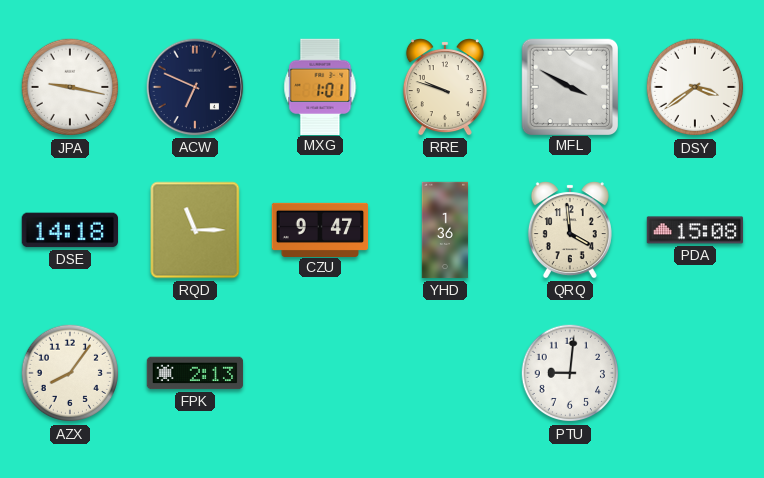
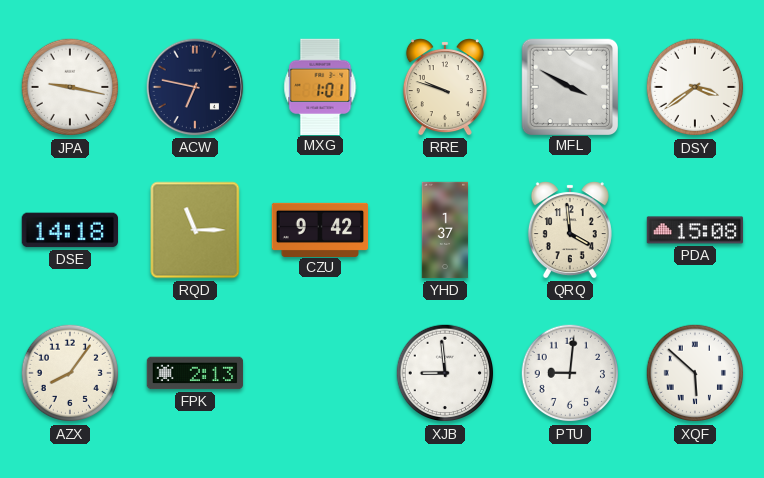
ACW: 6:49 -> 6:47
CZU: 9:47 -> 9:42
YHD: 1:36 -> 1:37
XJB: none -> 8:59
XQF: none -> 5:52
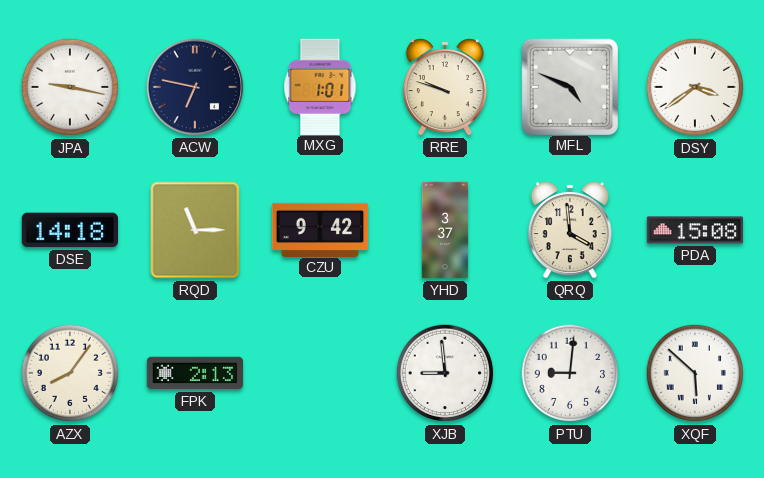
MFL: 3:50 -> 4:49
YHD: 1:37 -> 3:37
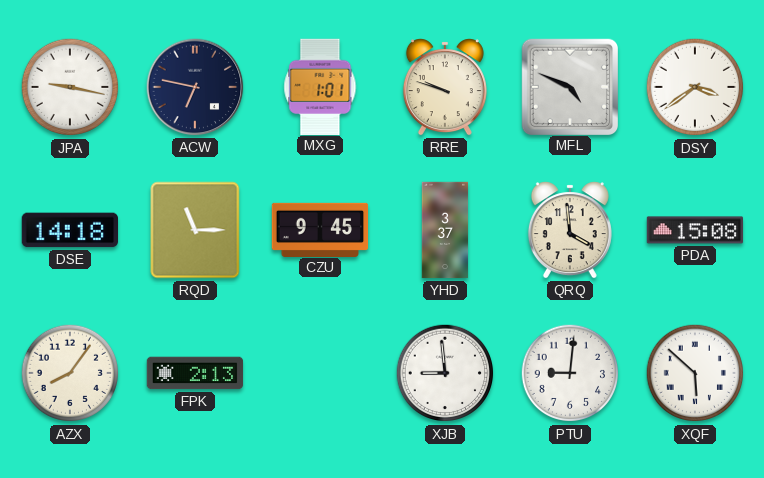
CZU: 9:42 -> 9:45
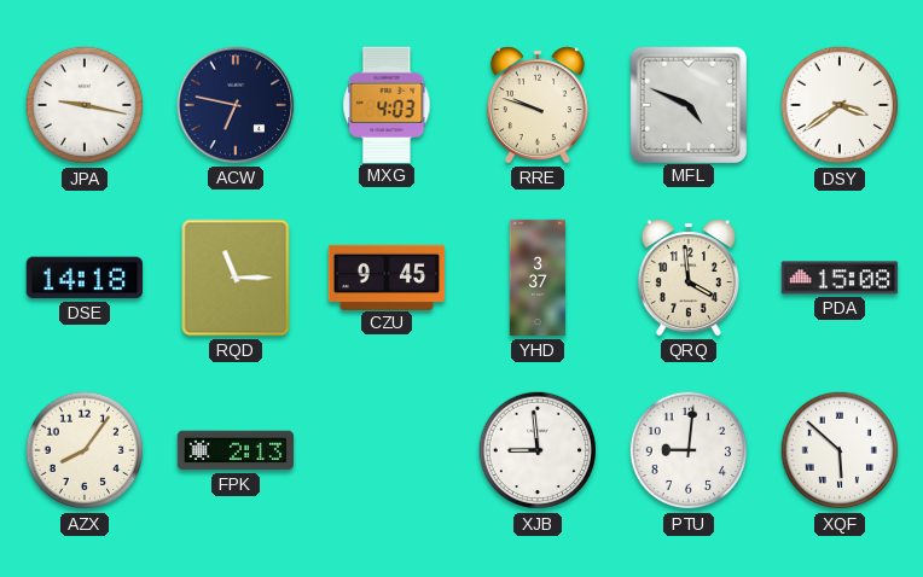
MXG: 1:01 -> 4:03
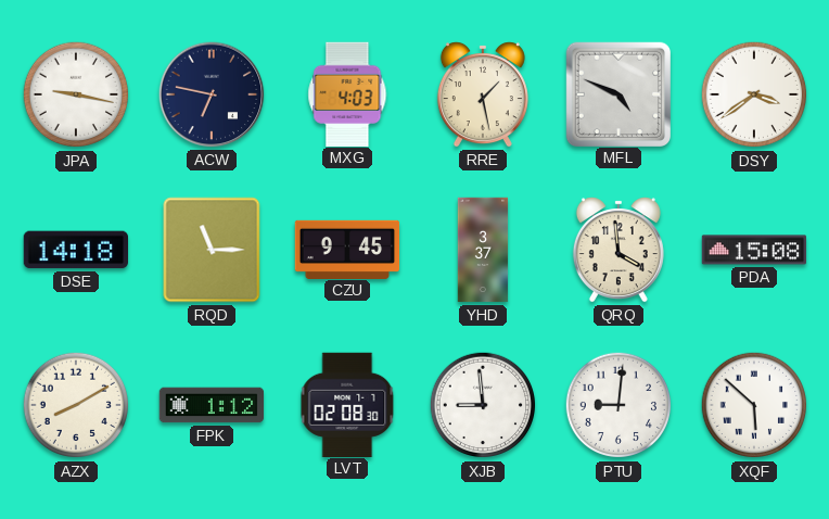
RRE: 9:48 -> 1:28
AZX: 8:06 -> 8:10
FPK: 2:13 -> 1:12
LVT: none -> 02:08
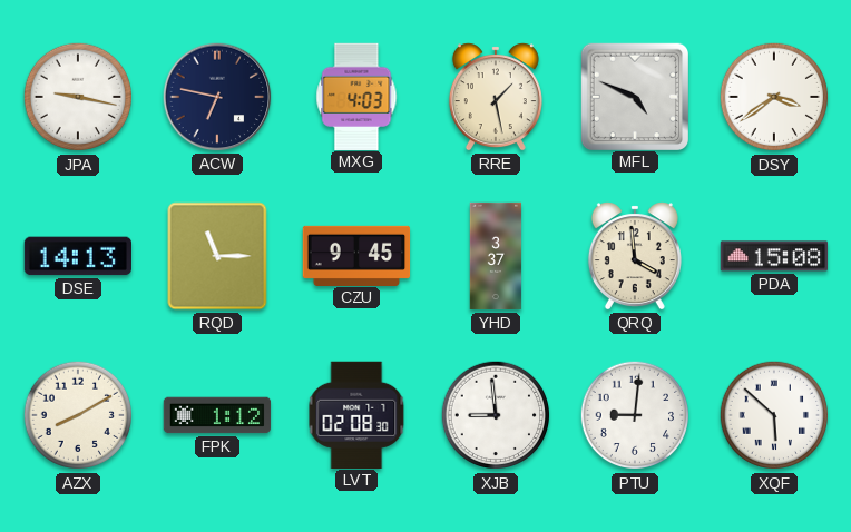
DSE: 14:18 -> 14:13
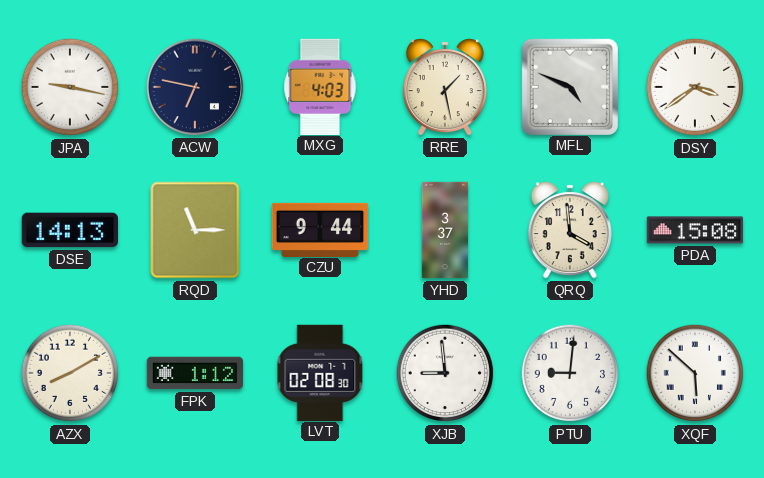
CZU: 9:45 -> 9:44
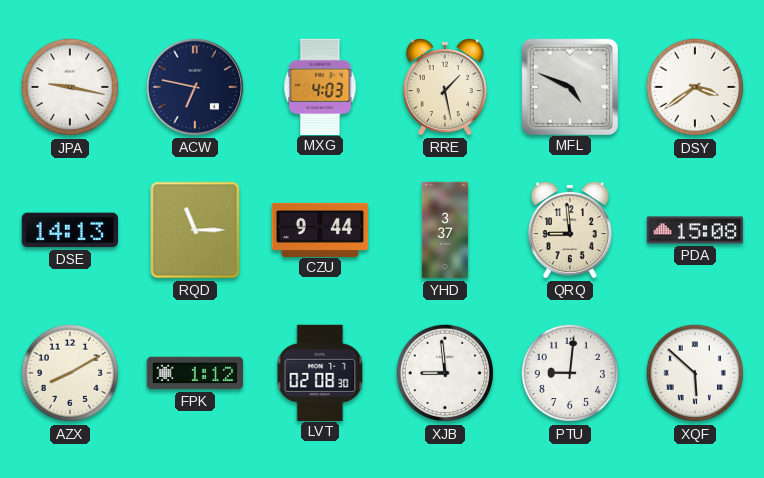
QRQ: 3:59 -> 8:59
